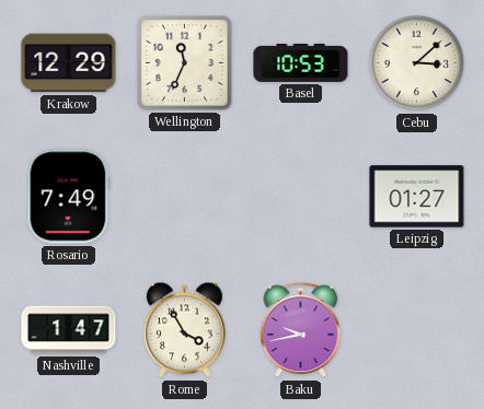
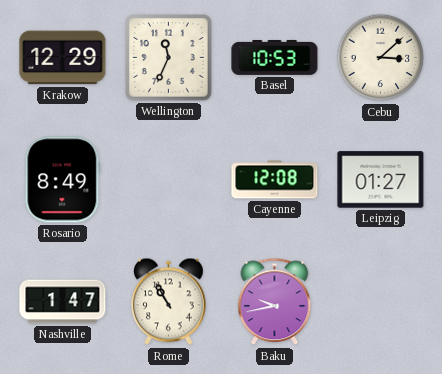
Rosario: 7:49 -> 8:49
Cayenne: none -> 12:08
Rome: 3:55 -> 10:55
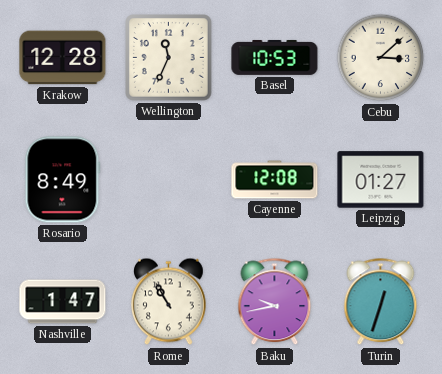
Krakow: 12:29 -> 12:28
Turin: none -> 12:33
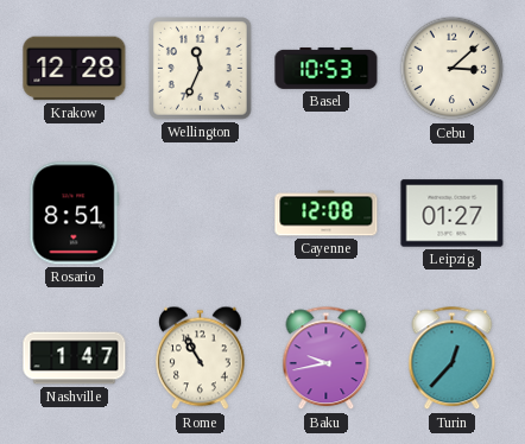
Rosario: 8:49 -> 8:51
Turin: 12:33 -> 12:37
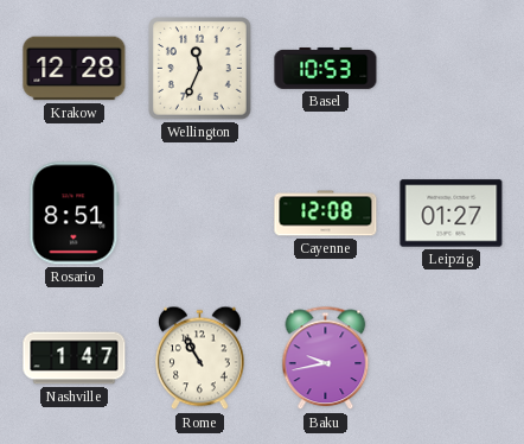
Cebu: 3:08 -> none
Turin: 12:37 -> none
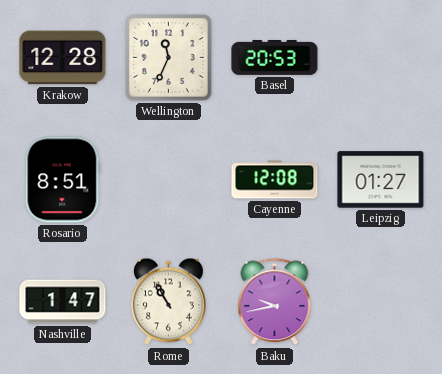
Basel: 10:53 -> 20:53
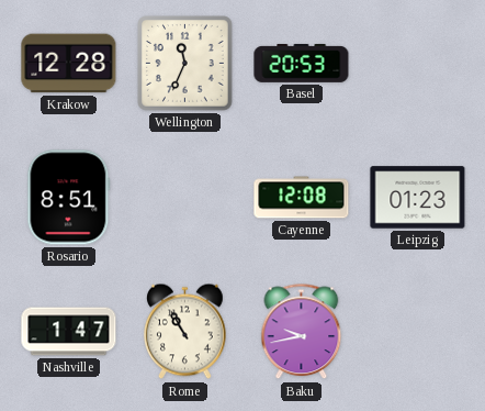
Leipzig: 01:27 -> 01:23
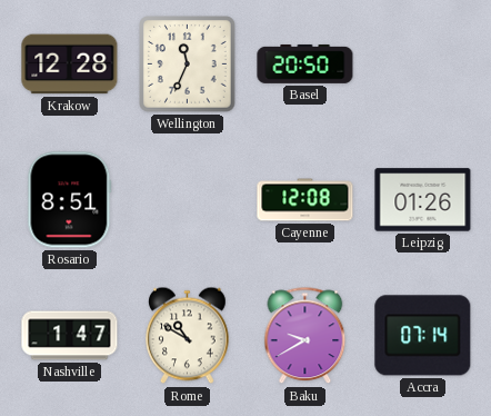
Basel: 20:53 -> 20:50
Leipzig: 01:23 -> 01:26
Rome: 10:55 -> 10:50
Baku: 9:43 -> 9:40
Accra: none -> 07:14
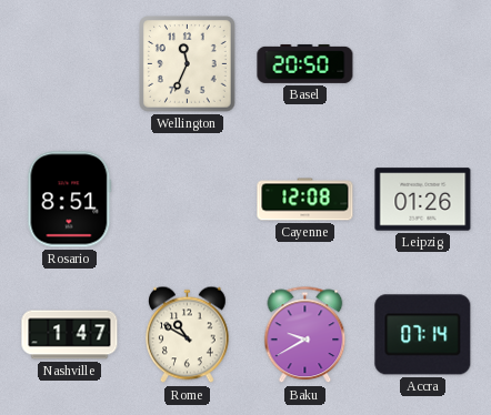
Krakow: 12:28 -> none
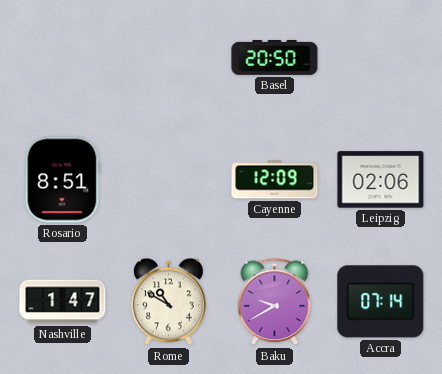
Wellington: 11:34 -> none
Cayenne: 12:08 -> 12:09
Leipzig: 01:26 -> 02:06
